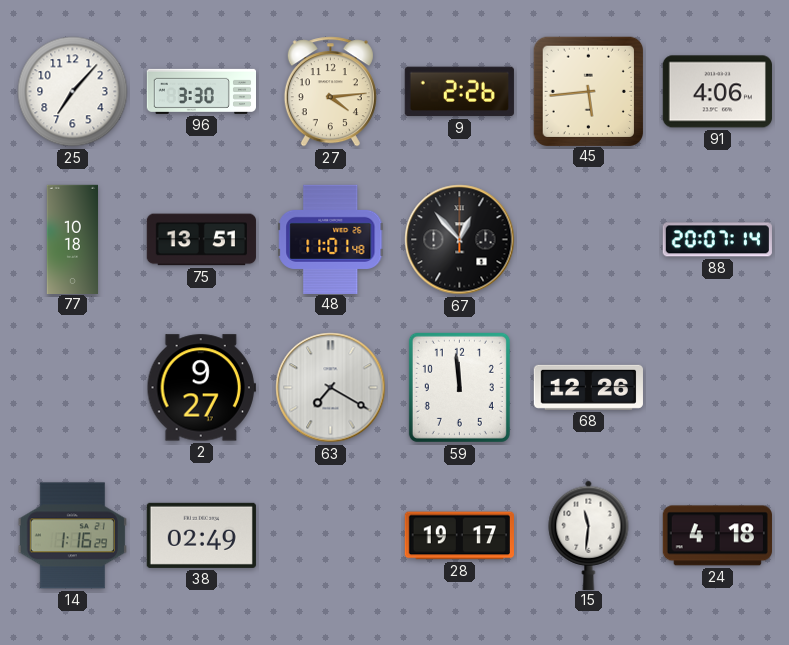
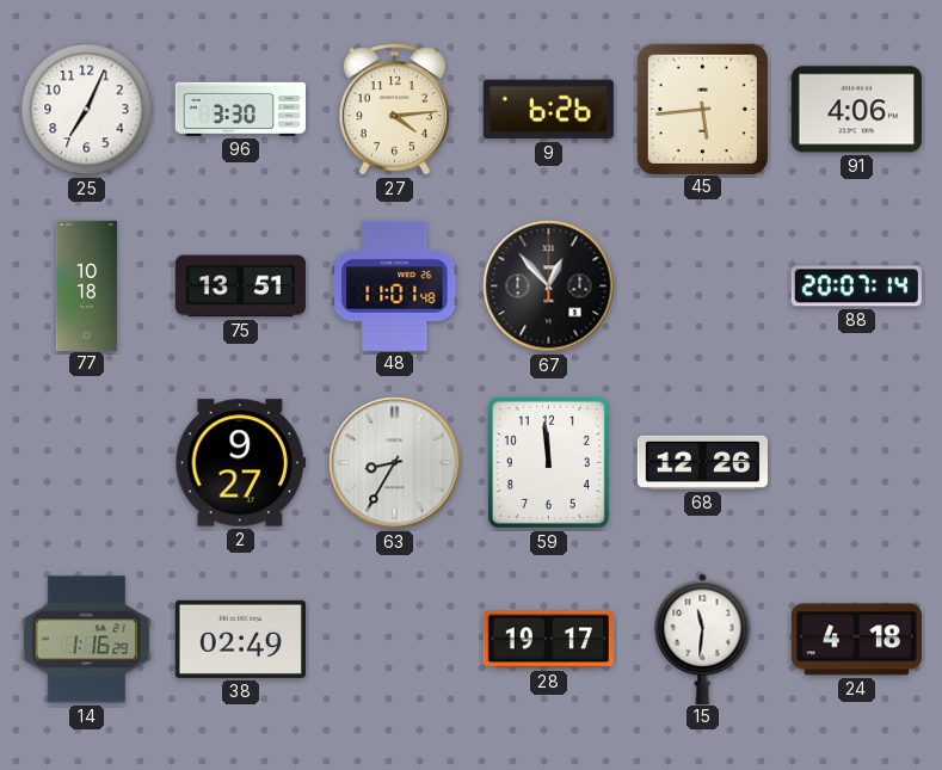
25: 7:07 -> 7:04
9: 2:26 -> 6:26
63: 7:20 -> 8:35
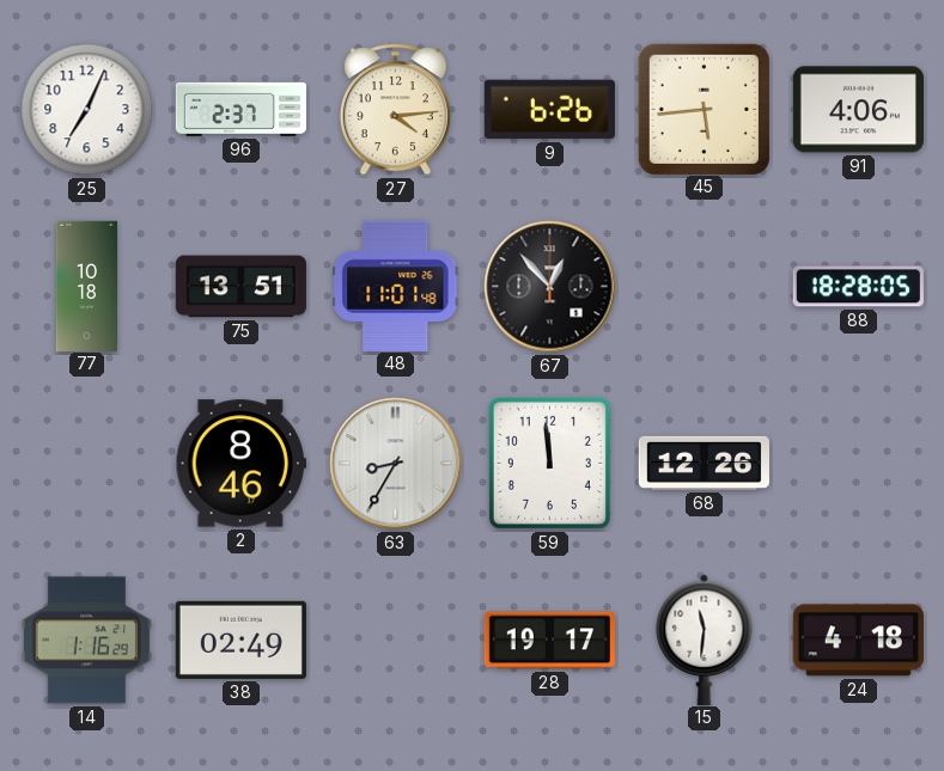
96: 3:30 -> 2:37
88: 20:07 -> 18:28
2: 9:27 -> 8:46
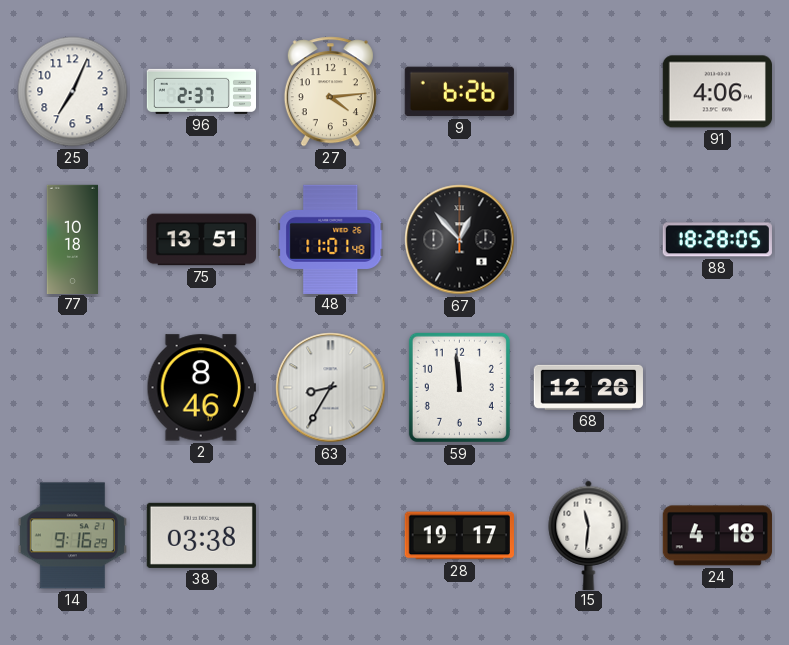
45: 5:44 -> none
14: 1:16 -> 9:16
38: 02:49 -> 03:38
